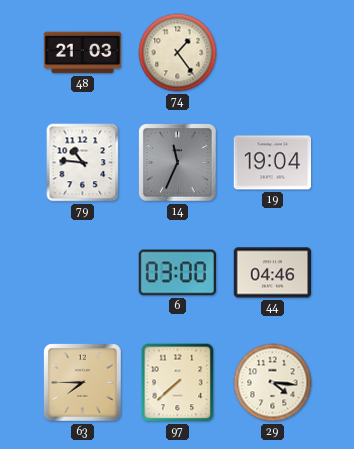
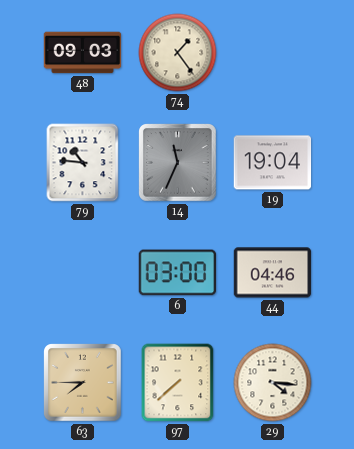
48: 21:03 -> 09:03
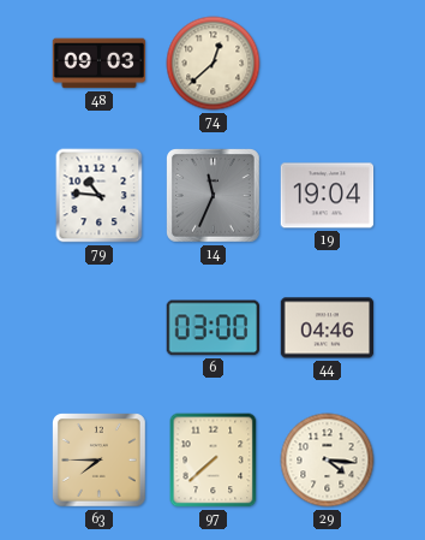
74: 1:24 -> 12:38
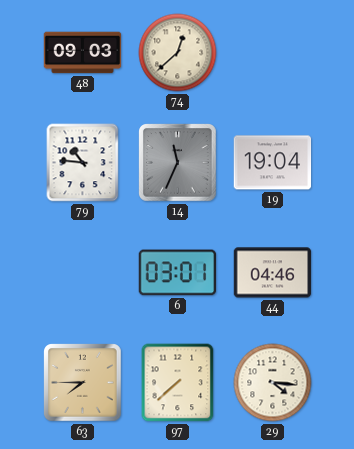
6: 03:00 -> 03:01
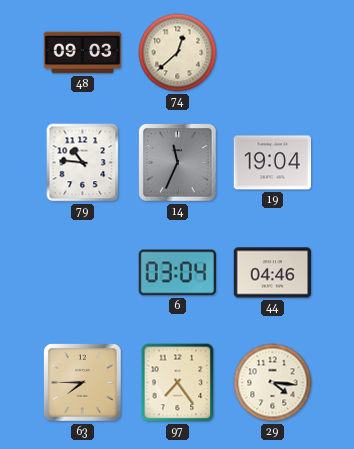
6: 03:01 -> 03:04
97: 7:38 -> 7:24
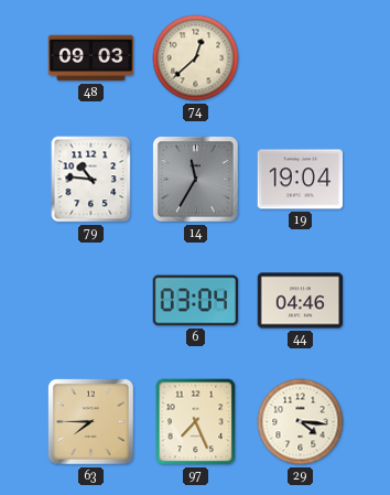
14: 11:34 -> 11:35
97: 7:24 -> 7:26
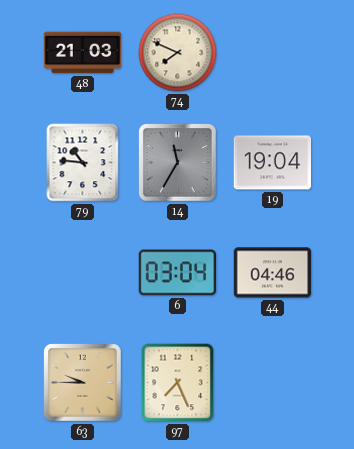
48: 09:03 -> 21:03
74: 12:38 -> 7:49
63: 7:45 -> 9:45
29: 4:16 -> none
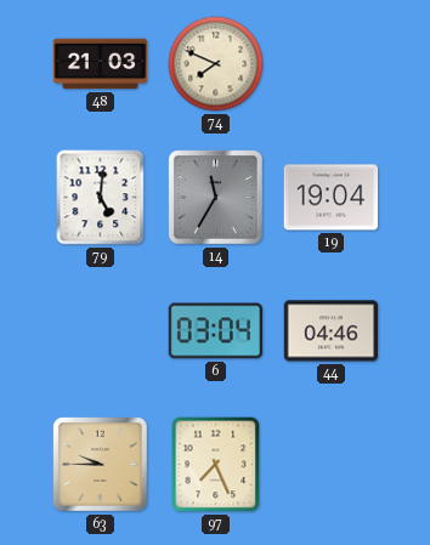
79: 10:46 -> 5:01
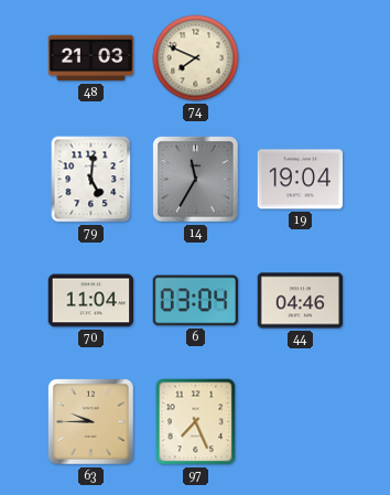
70: none -> 11:04
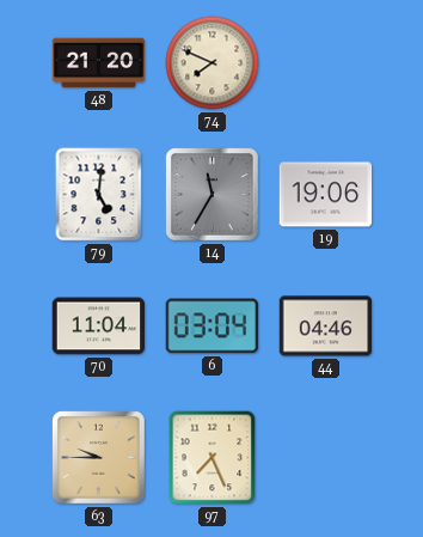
48: 21:03 -> 21:20
19: 19:04 -> 19:06
